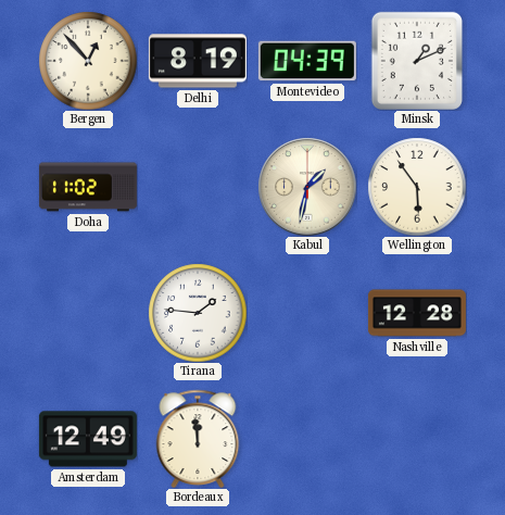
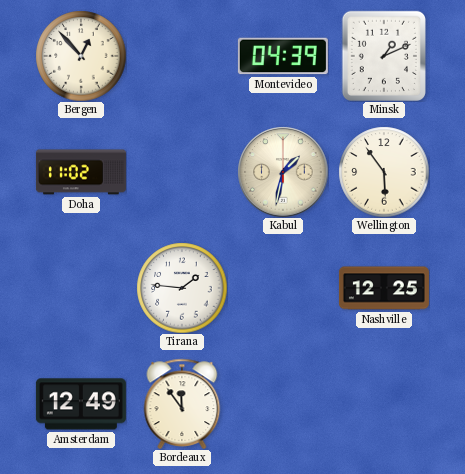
Delhi: 8:19 -> none
Nashville: 12:28 -> 12:25
Bordeaux: 11:59 -> 11:54
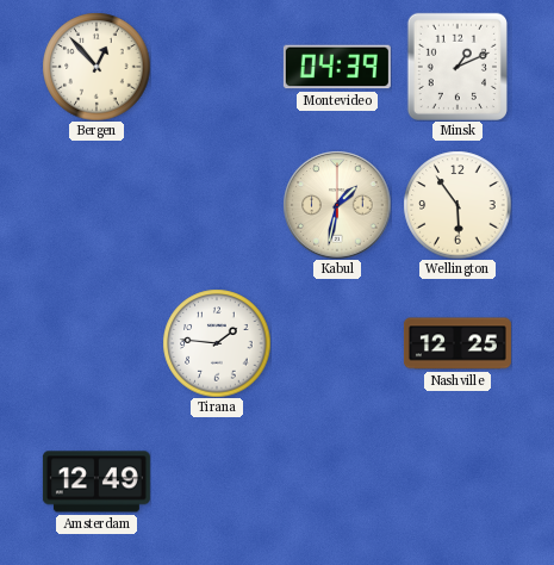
Doha: 11:02 -> none
Bordeaux: 11:54 -> none
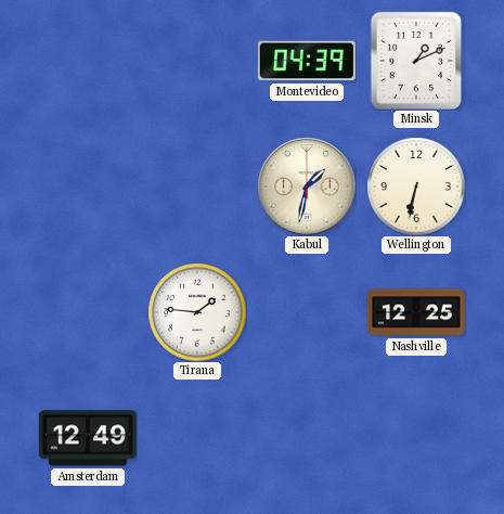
Bergen: 12:53 -> none
Wellington: 5:54 -> 6:32
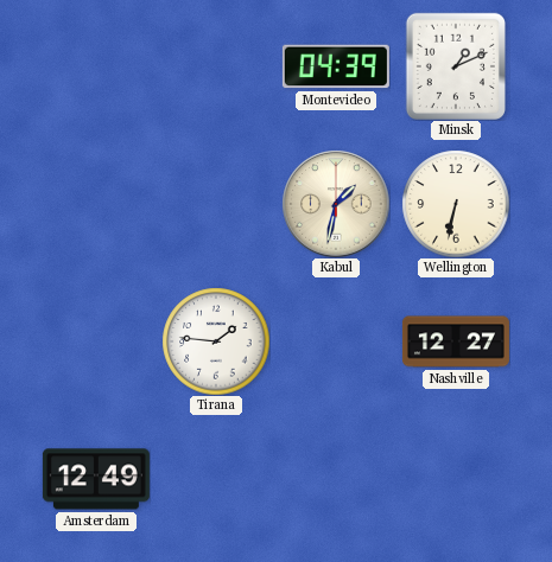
Nashville: 12:25 -> 12:27
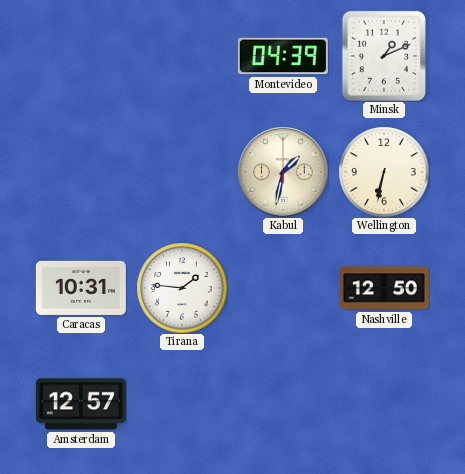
Caracas: none -> 10:31
Nashville: 12:27 -> 12:50
Amsterdam: 12:49 -> 12:57
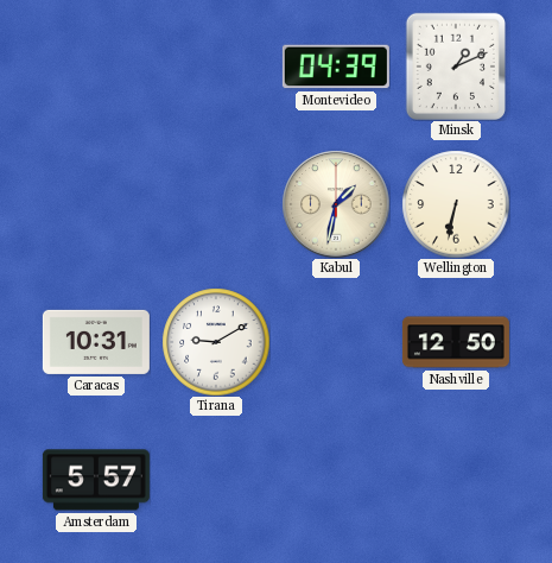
Tirana: 1:46 -> 9:10
Amsterdam: 12:57 -> 5:57
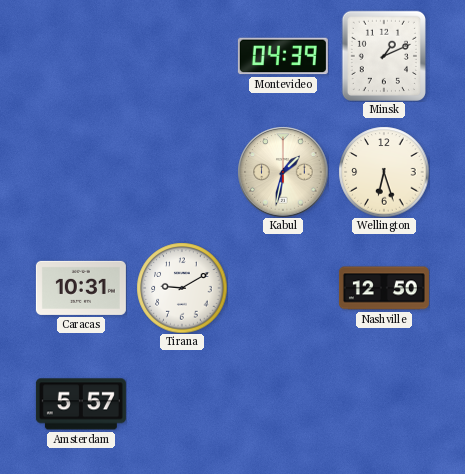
Wellington: 6:32 -> 6:27
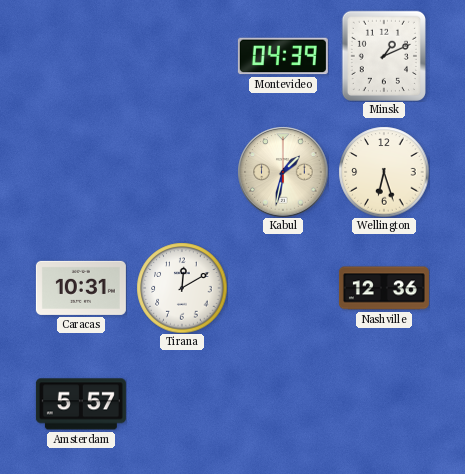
Tirana: 9:10 -> 12:10
Nashville: 12:50 -> 12:36
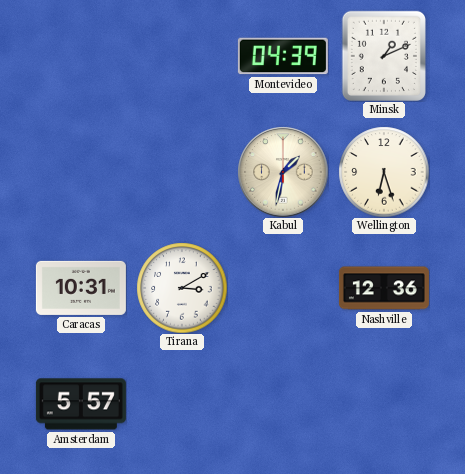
Tirana: 12:10 -> 3:10
